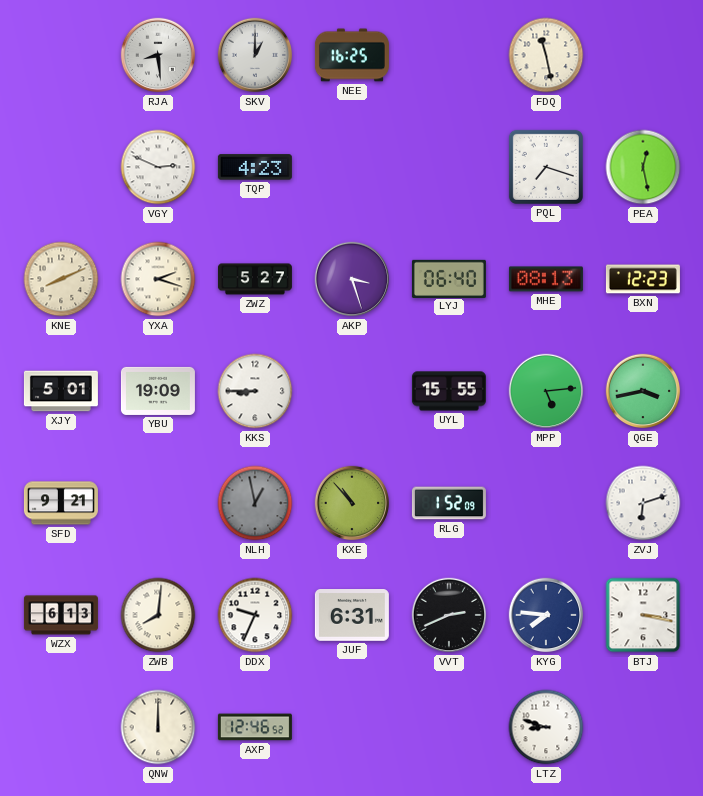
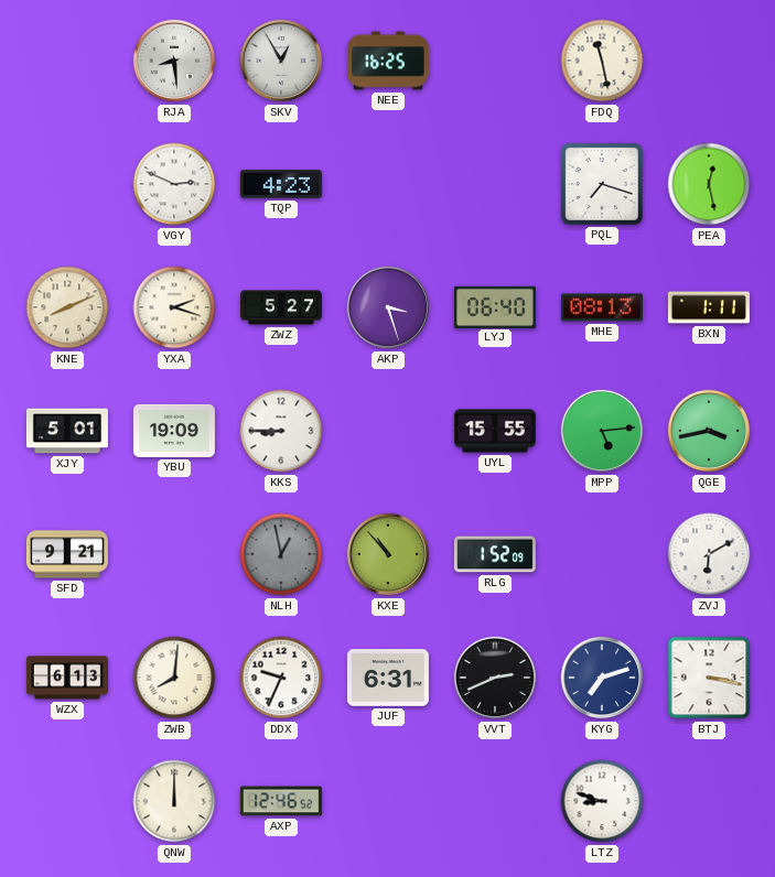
SKV: 1:00 -> 12:55
BXN: 12:23 -> 1:11
ZVJ: 6:12 -> 6:10
KYG: 7:46 -> 7:12
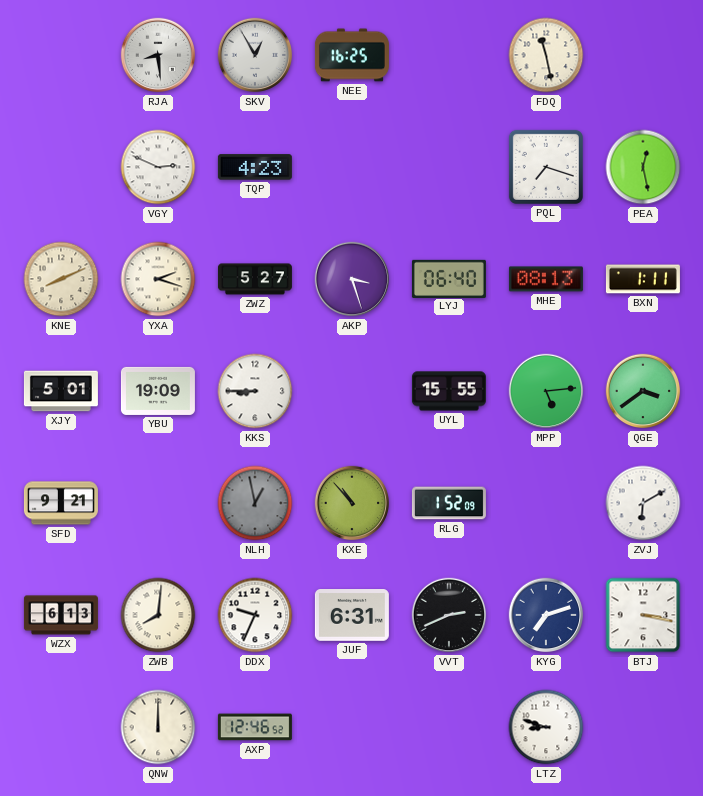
QGE: 3:43 -> 3:39
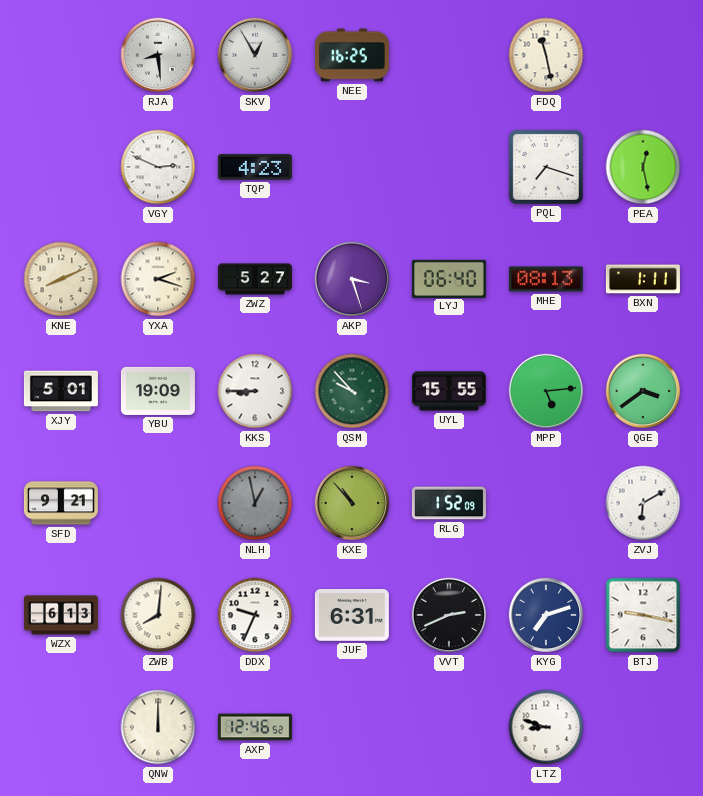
QSM: none -> 9:53
BTJ: 3:17 -> 9:17
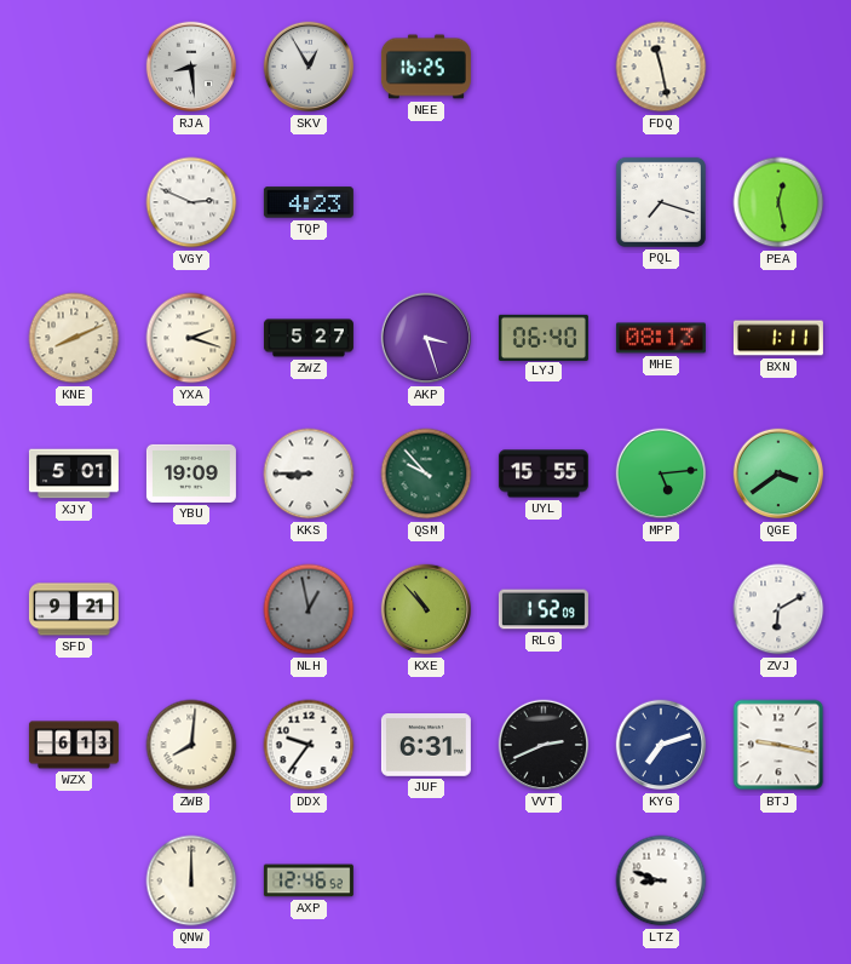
DDX: 9:34 -> 9:36
